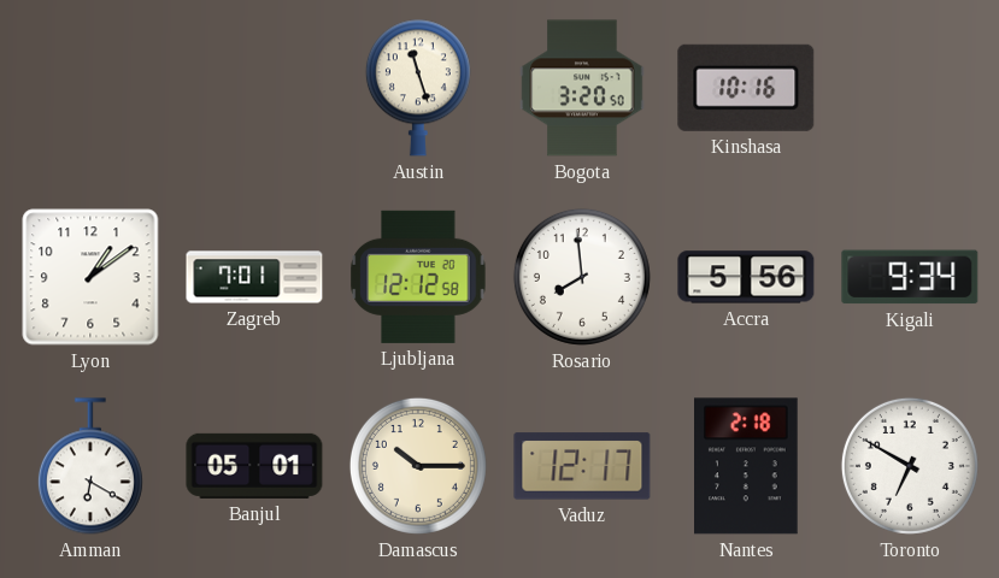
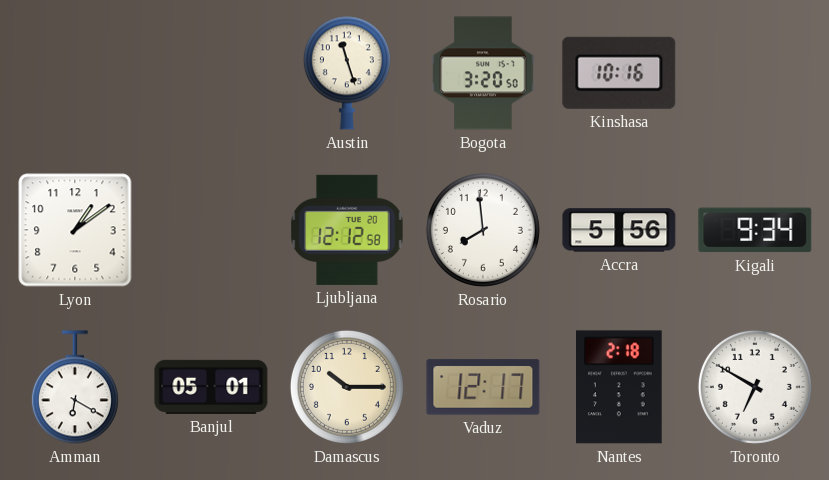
Zagreb: 7:01 -> none
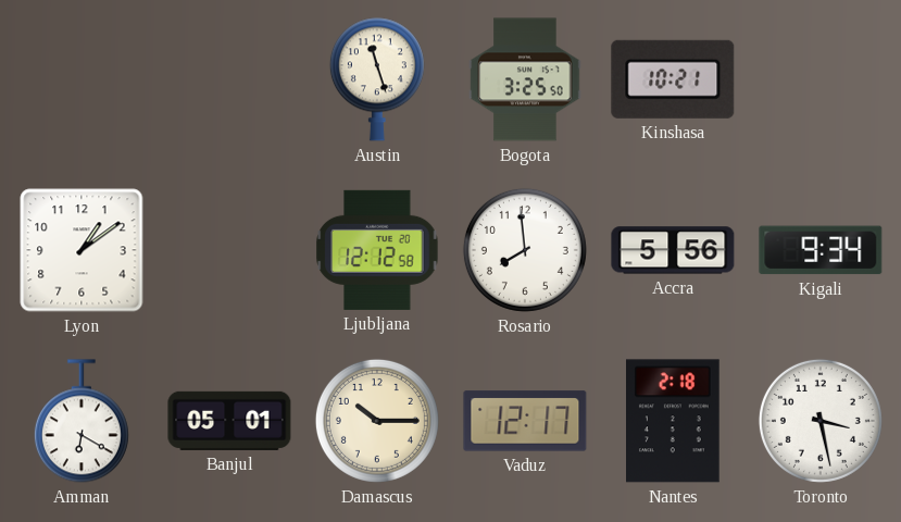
Bogota: 3:20 -> 3:25
Kinshasa: 10:16 -> 10:21
Toronto: 6:50 -> 3:28
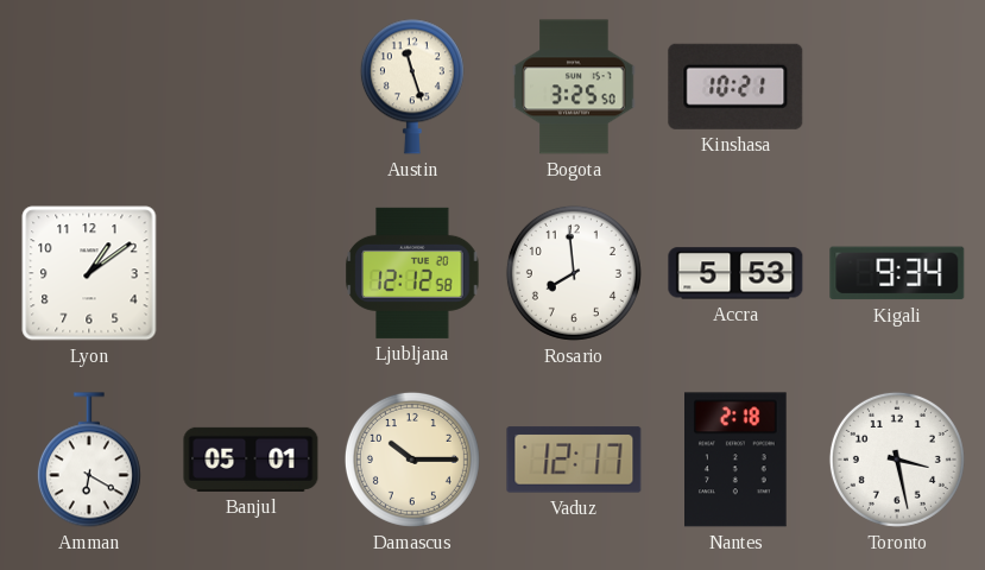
Accra: 5:56 -> 5:53
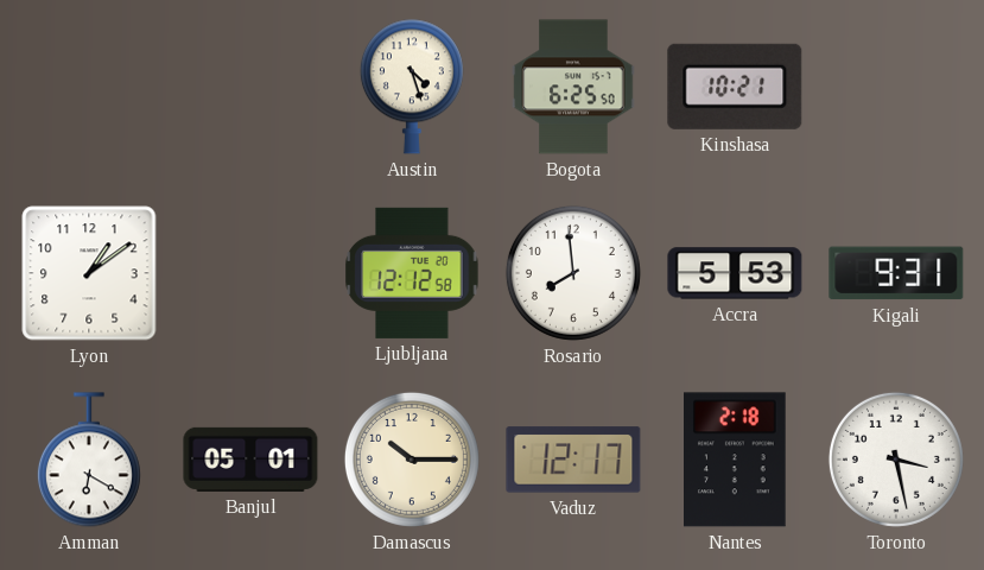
Austin: 11:27 -> 4:27
Bogota: 3:25 -> 6:25
Kigali: 9:34 -> 9:31
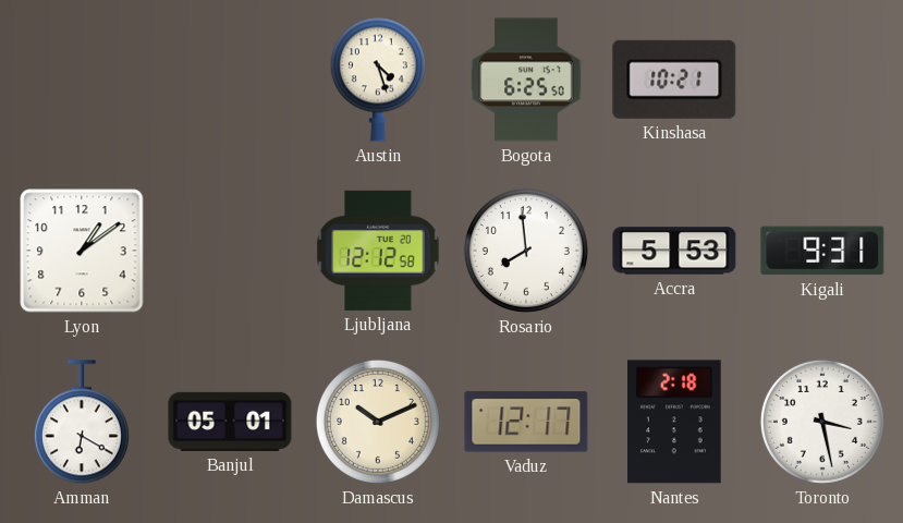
Damascus: 10:15 -> 10:11
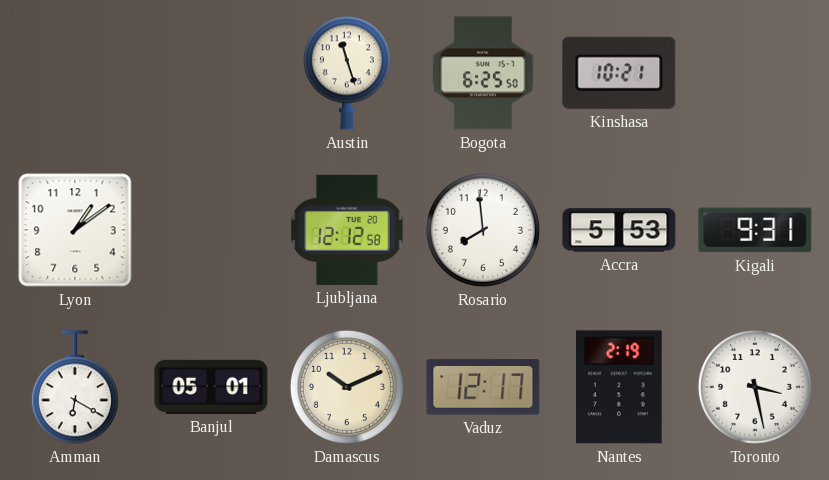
Austin: 4:27 -> 11:27
Nantes: 2:18 -> 2:19
